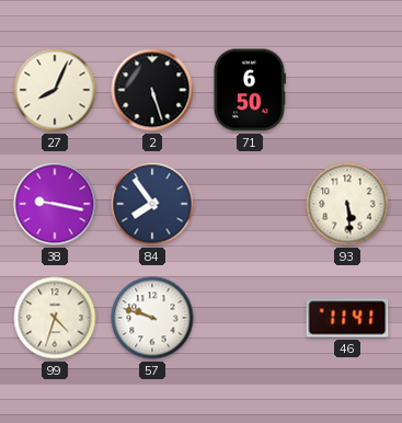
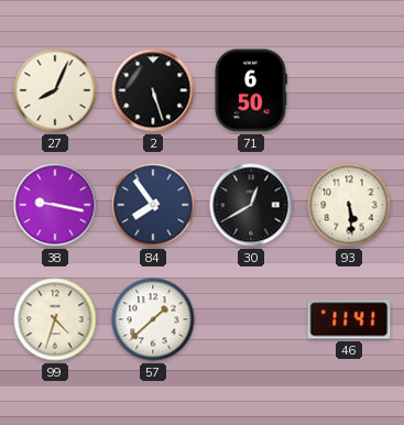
30: none -> 12:40
57: 9:48 -> 1:38
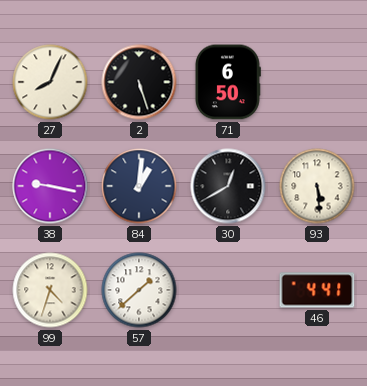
84: 7:54 -> 1:01
46: 11:41 -> 4:41
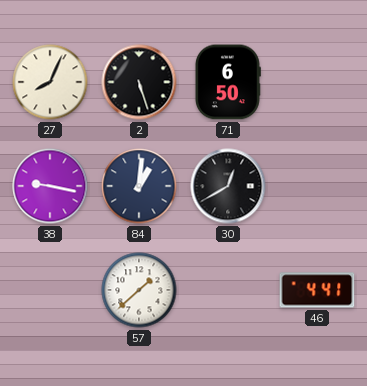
93: 5:29 -> none
99: 4:33 -> none
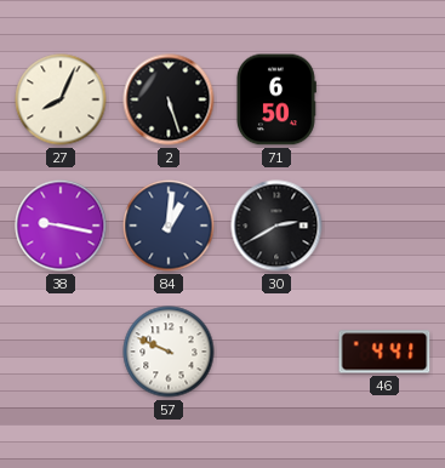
30: 12:40 -> 2:40
57: 1:38 -> 9:49
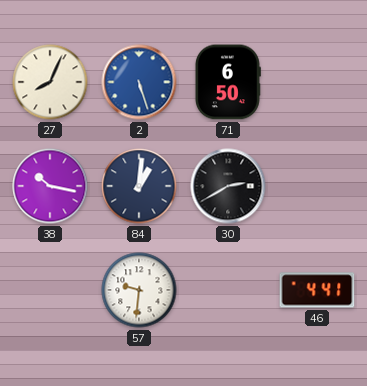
2 dial: black -> blue
38: 9:17 -> 10:17
57: 9:49 -> 9:31
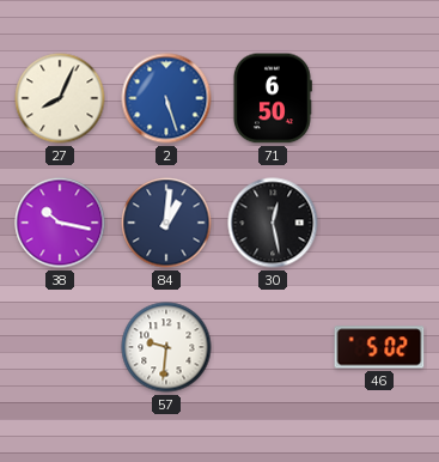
30: 2:40 -> 12:28
46: 4:41 -> 5:02
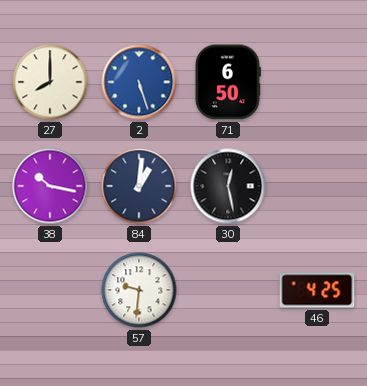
27: 8:04 -> 8:00
46: 5:02 -> 4:25
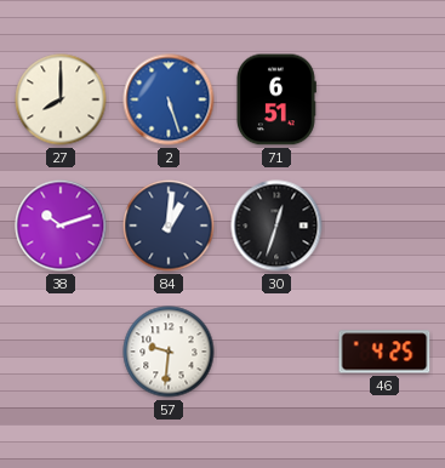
71: 6:50 -> 6:51
38: 10:17 -> 10:12
30: 12:28 -> 12:33
